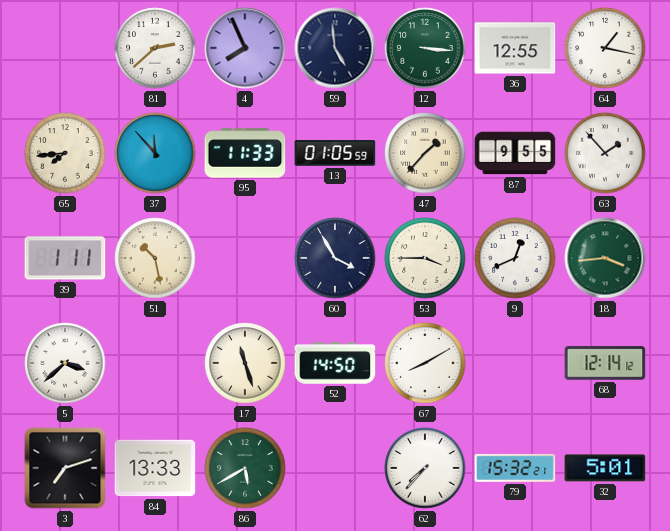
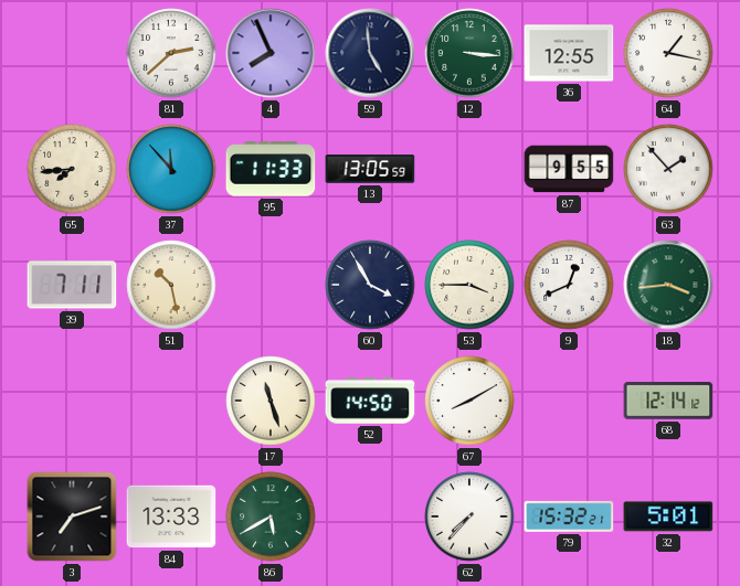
13: 01:05 -> 13:05
47: 1:37 -> none
39: 1:11 -> 7:11
5: 3:38 -> none
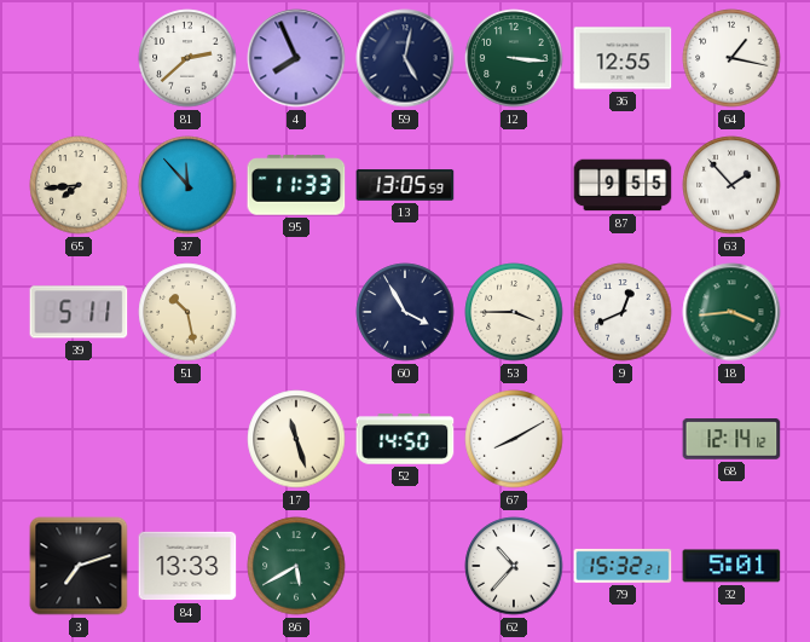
59: 4:59 -> 5:02
39: 7:11 -> 5:11
62: 7:37 -> 10:37
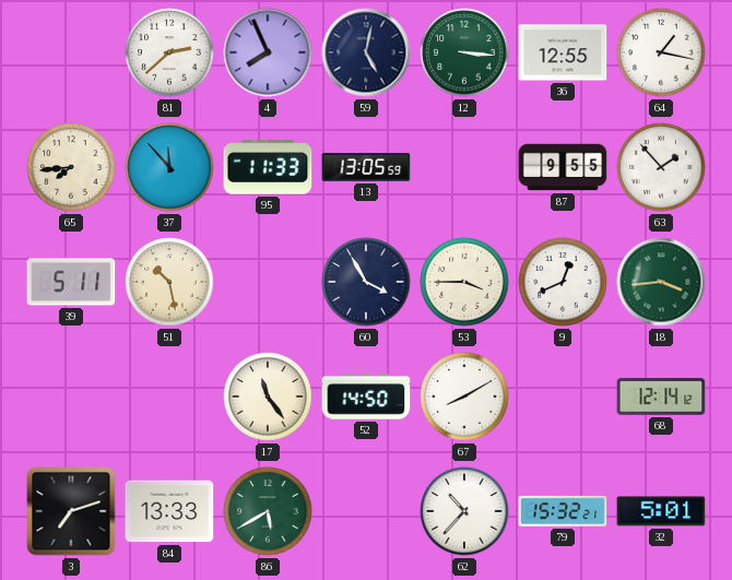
17: 11:27 -> 11:24
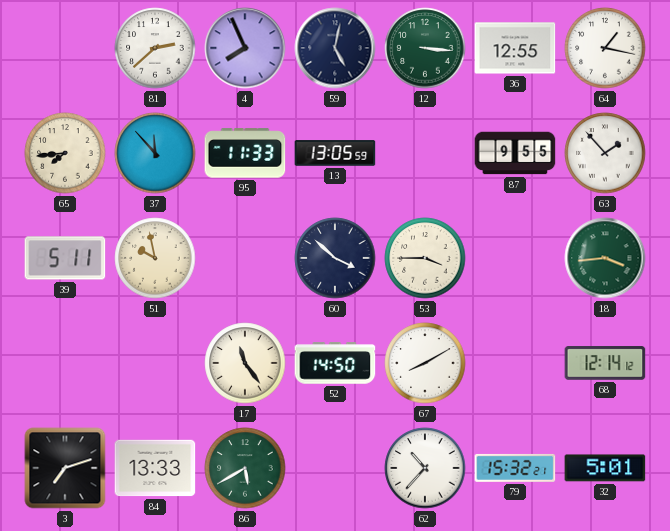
51: 10:28 -> 9:58
60: 3:55 -> 3:52
9: 12:41 -> none
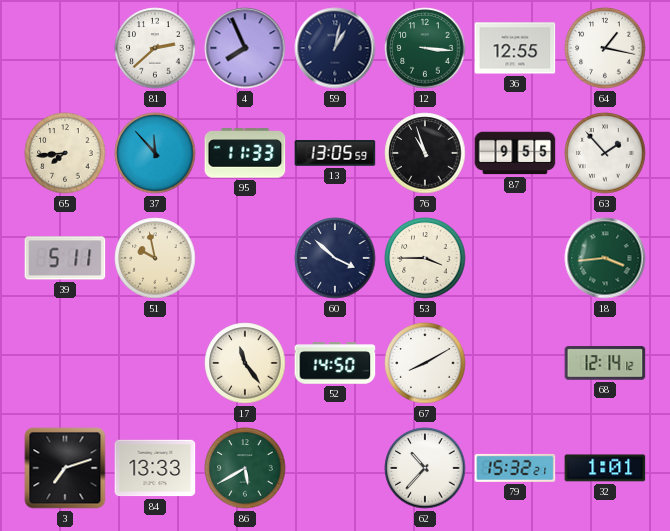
59: 5:02 -> 1:02
76: none -> 10:57
32: 5:01 -> 1:01
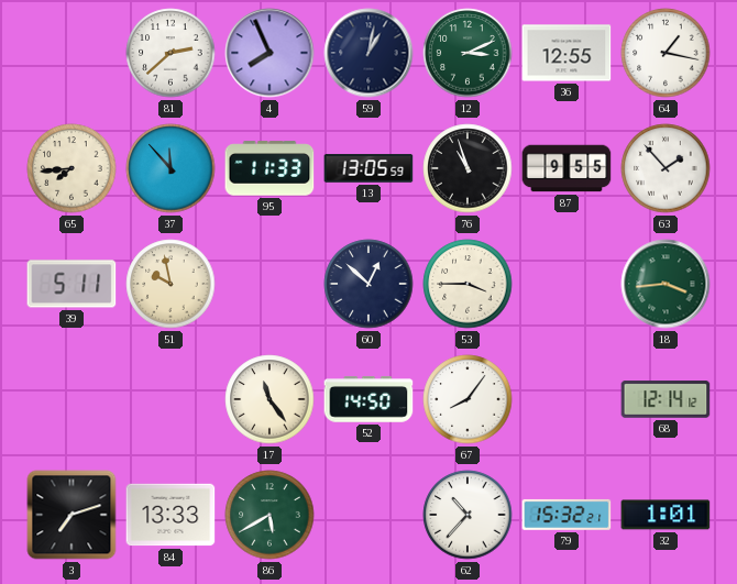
12: 3:16 -> 3:11
60: 3:52 -> 12:52
67: 8:10 -> 8:06
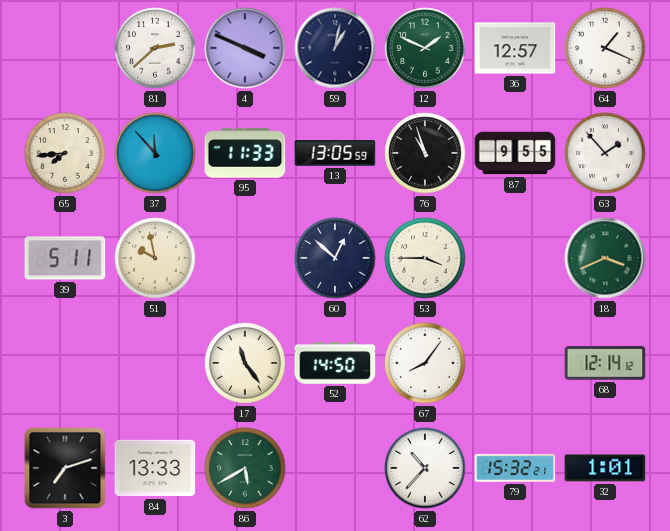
4: 7:56 -> 3:49
12: 3:11 -> 1:49
36: 12:55 -> 12:57
64: 1:17 -> 1:19
18: 3:44 -> 3:41
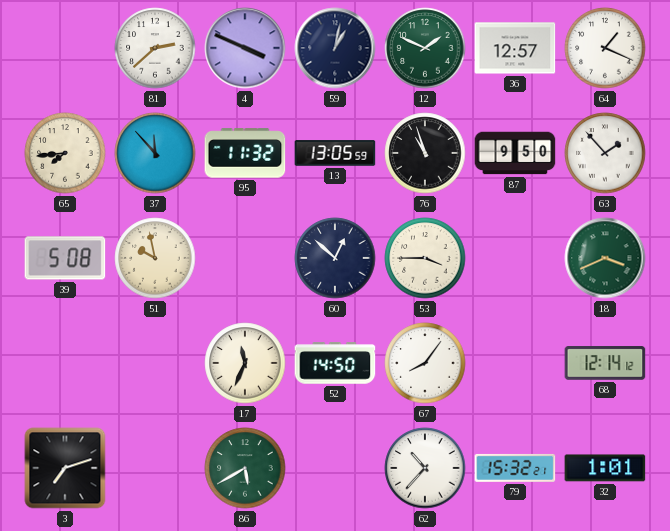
95: 11:33 -> 11:32
87: 9:55 -> 9:50
39: 5:11 -> 5:08
17: 11:24 -> 11:34
84: 13:33 -> none
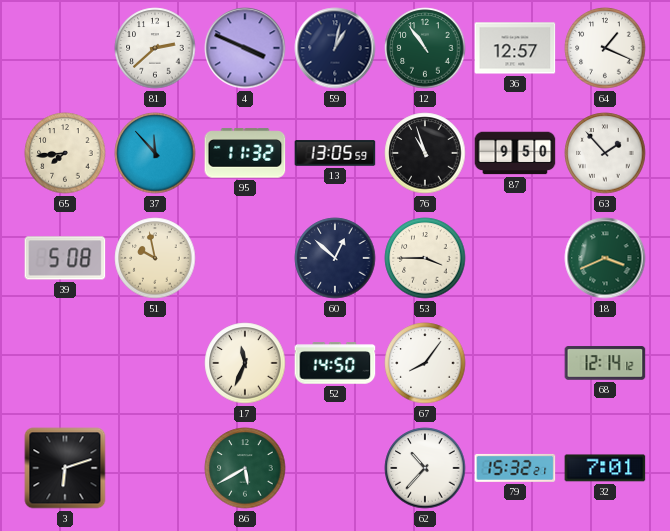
12: 1:49 -> 10:54
3: 7:12 -> 6:12
32: 1:01 -> 7:01
